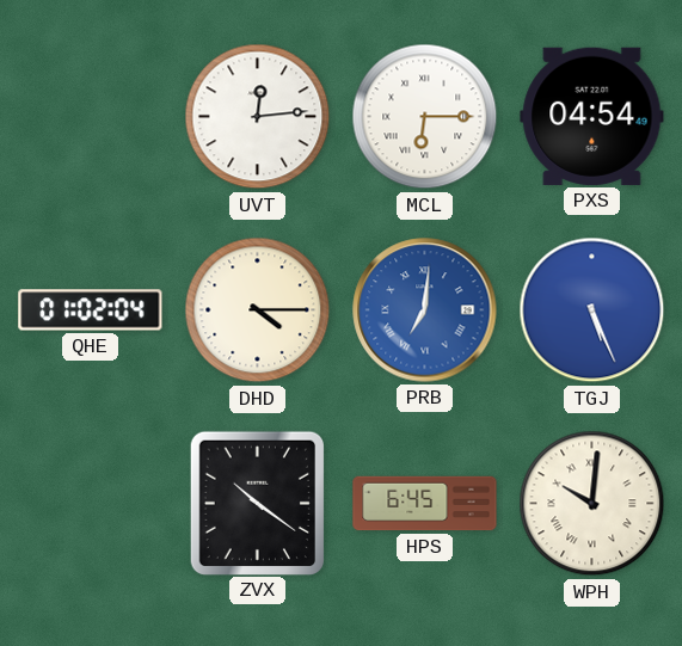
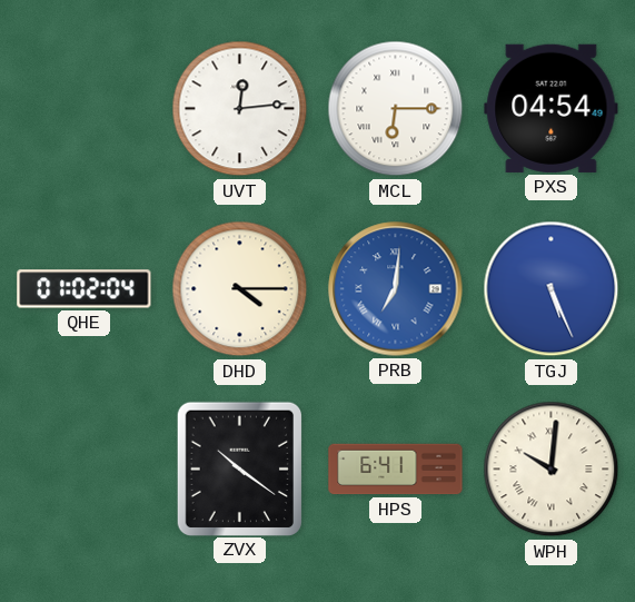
HPS: 6:45 -> 6:41
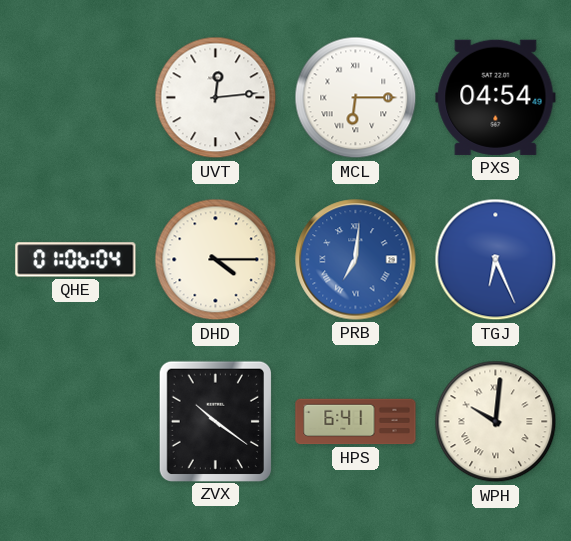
QHE: 01:02 -> 01:06
TGJ: 5:26 -> 6:26
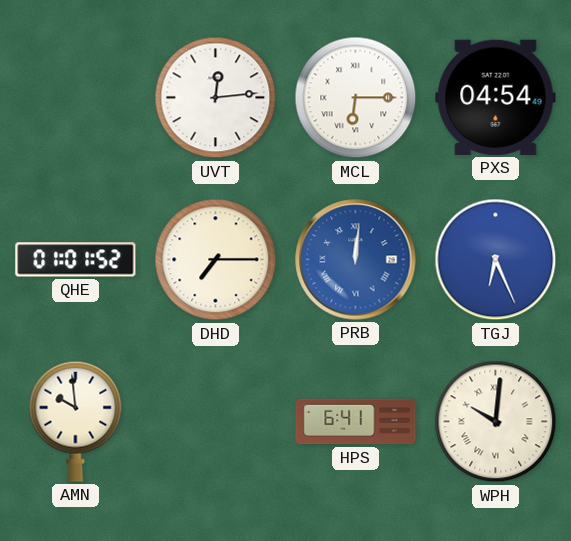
QHE: 01:06 -> 01:01
DHD: 4:15 -> 7:15
PRB: 7:01 -> 12:01
AMN: none -> 9:59
ZVX: 10:21 -> none
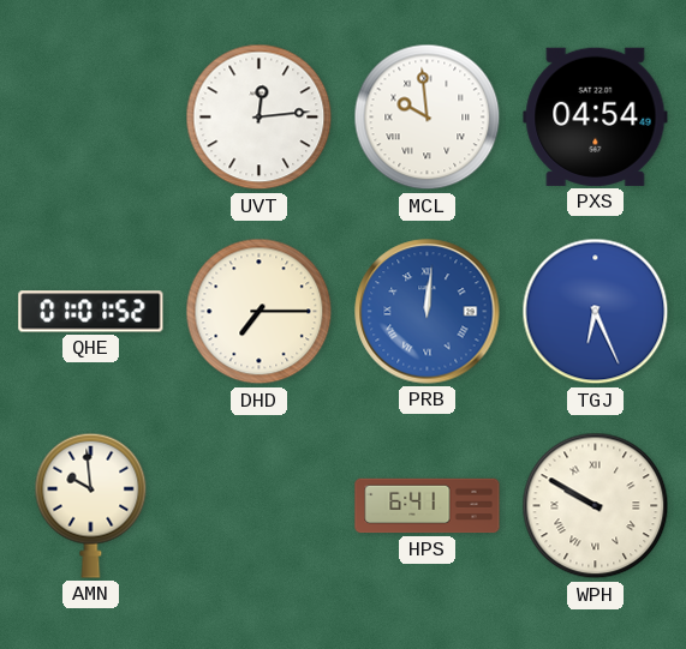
MCL: 6:15 -> 9:59
WPH: 10:01 -> 9:50
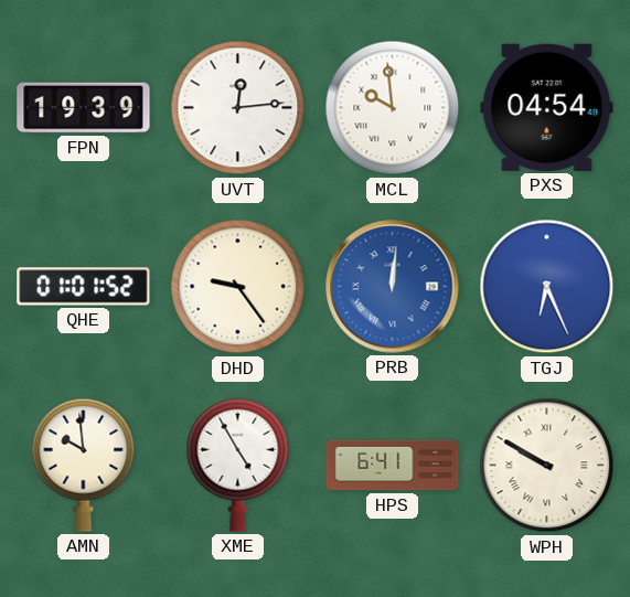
FPN: none -> 19:39
DHD: 7:15 -> 9:24
XME: none -> 4:55
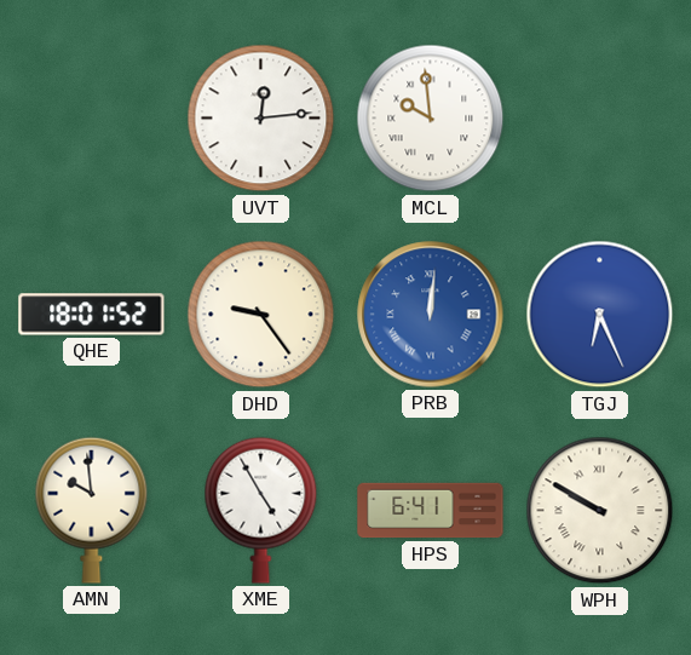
FPN: 19:39 -> none
PXS: 04:54 -> none
QHE: 01:01 -> 18:01
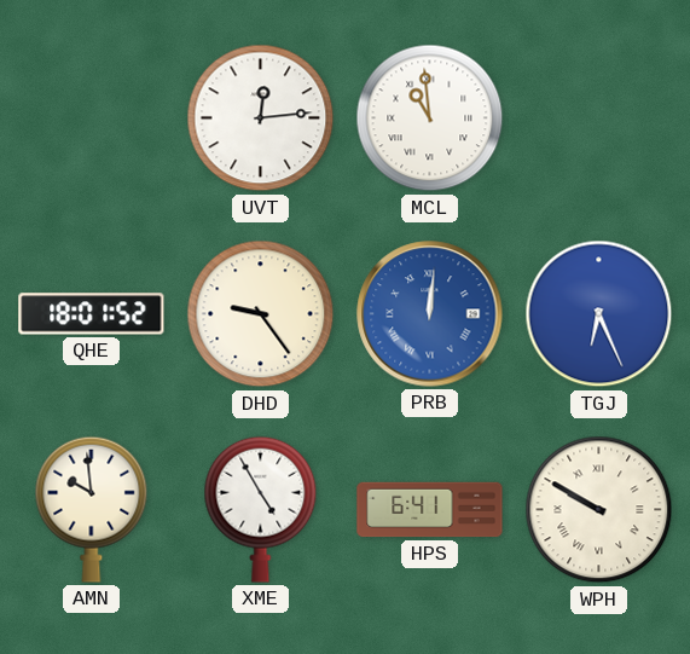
MCL: 9:59 -> 10:59
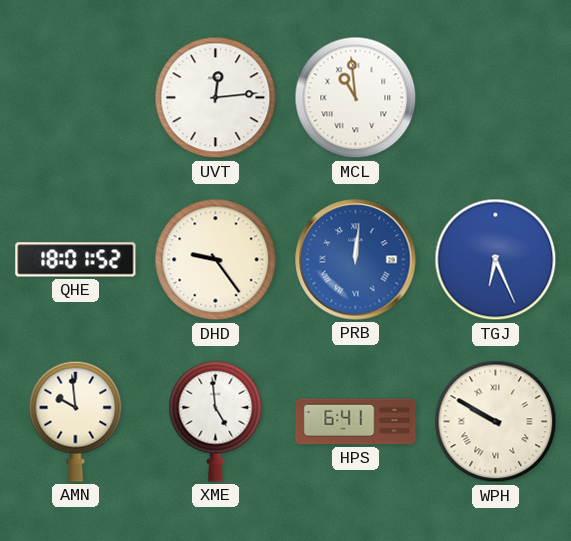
XME: 4:55 -> 4:59
